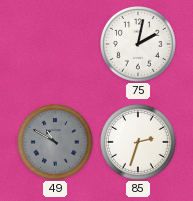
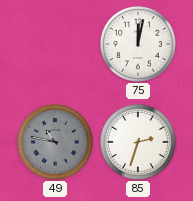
75: 2:02 -> 12:02
49: 10:50 -> 10:47
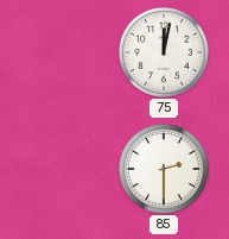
49: 10:47 -> none
85: 2:33 -> 2:30
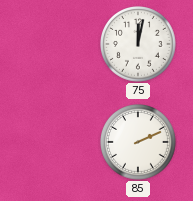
85: 2:30 -> 2:11
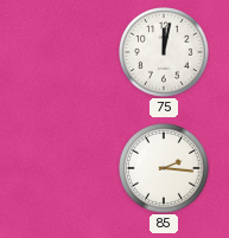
85: 2:11 -> 2:16
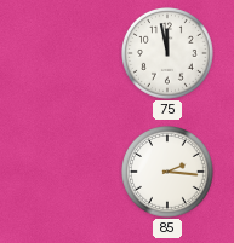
75: 12:02 -> 11:58
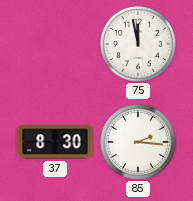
37: none -> 8:30
